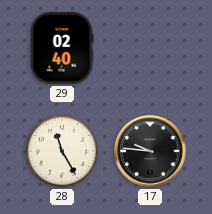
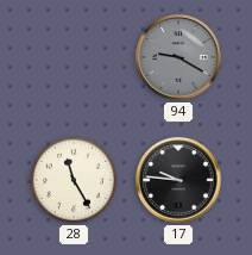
29: 02:40 -> none
94: none -> 9:20
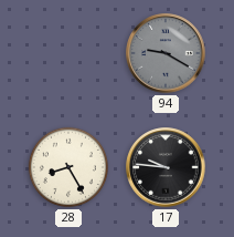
28: 11:25 -> 8:25
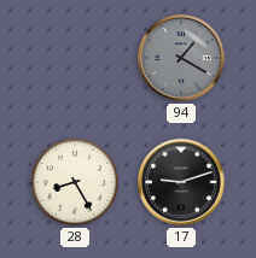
94: 9:20 -> 1:20
17: 9:46 -> 9:12
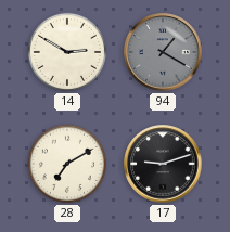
14: none -> 2:50
28: 8:25 -> 7:10
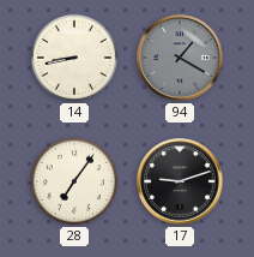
14: 2:50 -> 8:43
28: 7:10 -> 7:06
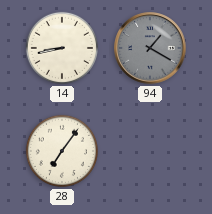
17: 9:12 -> none
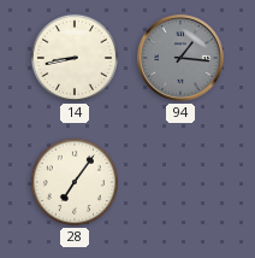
94: 1:20 -> 1:16
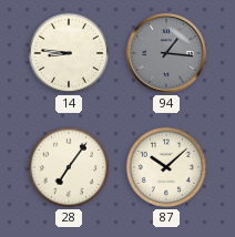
14: 8:43 -> 8:46
87: none -> 10:08
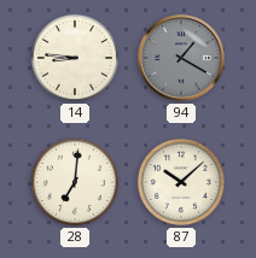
94: 1:16 -> 1:20
28: 7:06 -> 7:01
